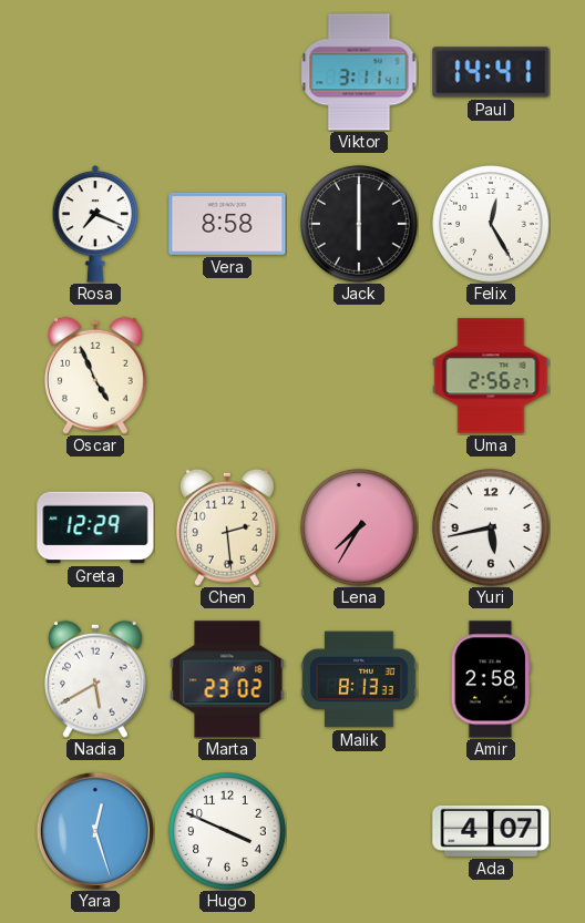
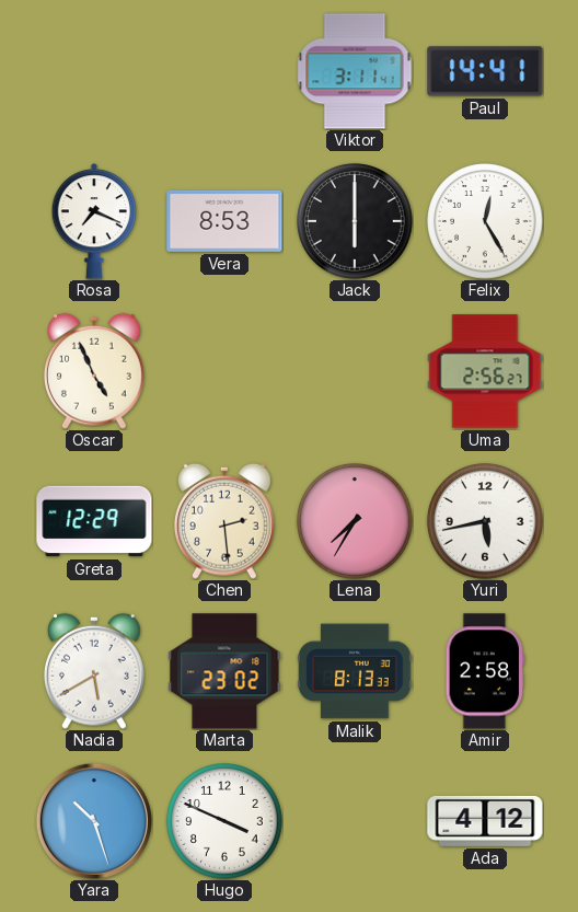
Vera: 8:58 -> 8:53
Yara: 12:27 -> 10:27
Ada: 4:07 -> 4:12
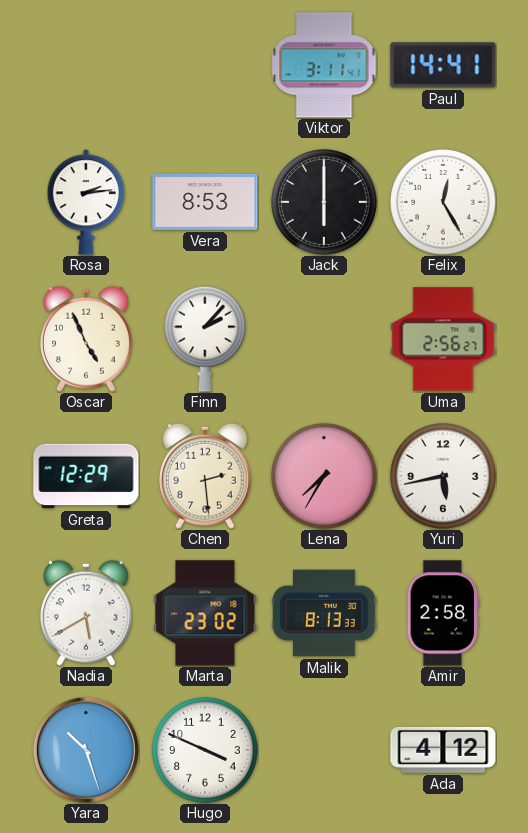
Rosa: 7:19 -> 2:14
Finn: none -> 2:07
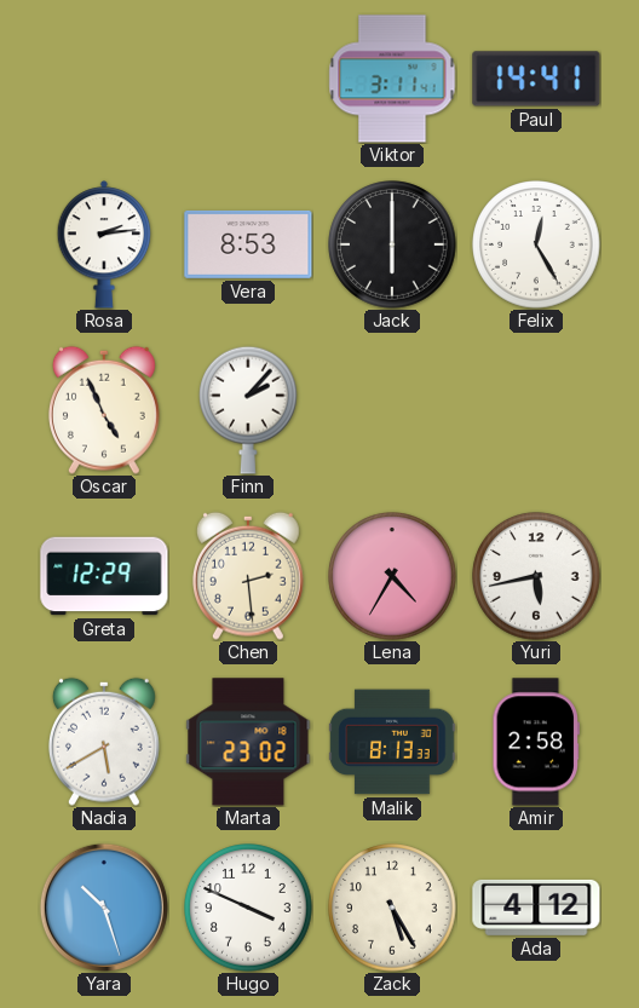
Uma: 2:56 -> none
Lena: 7:35 -> 4:35
Zack: none -> 5:25
